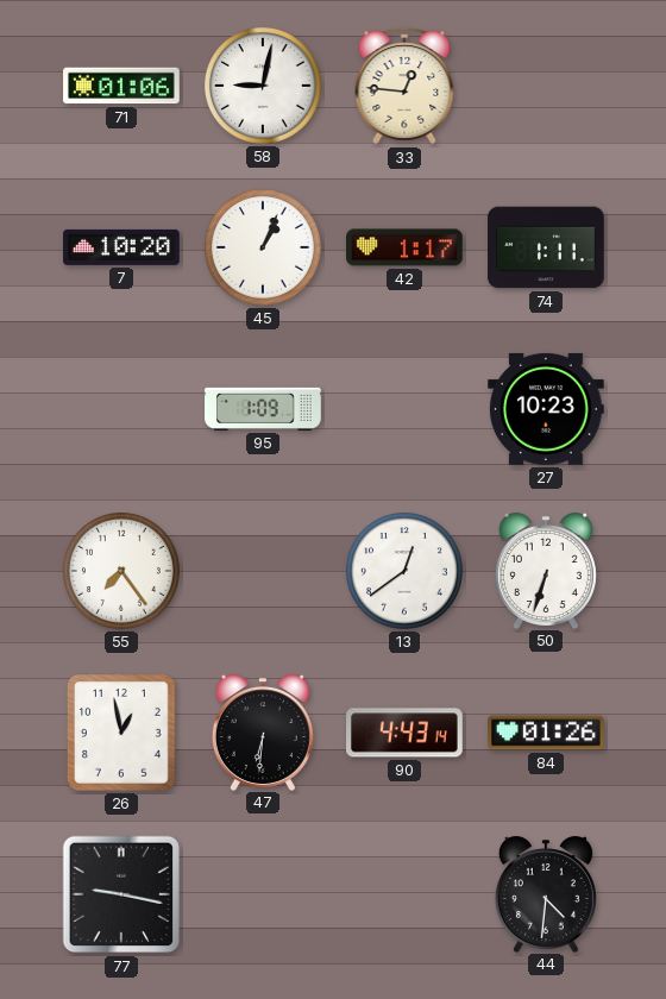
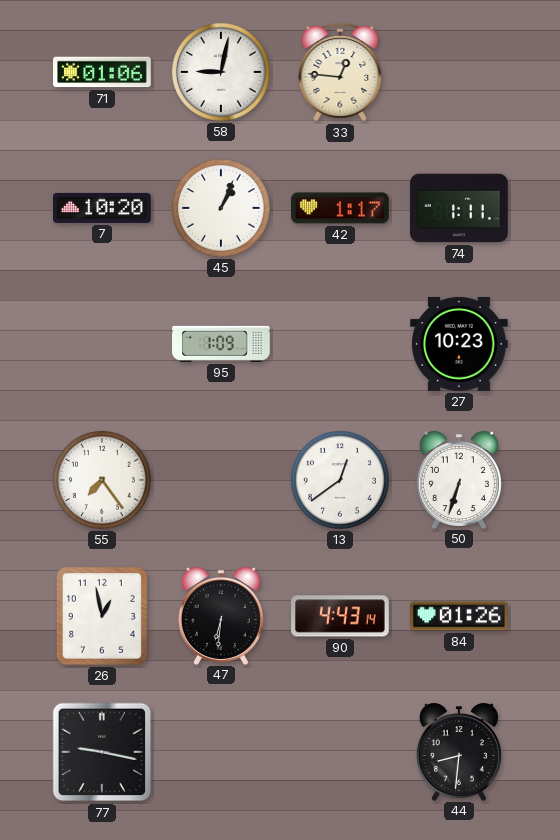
44: 4:31 -> 8:31
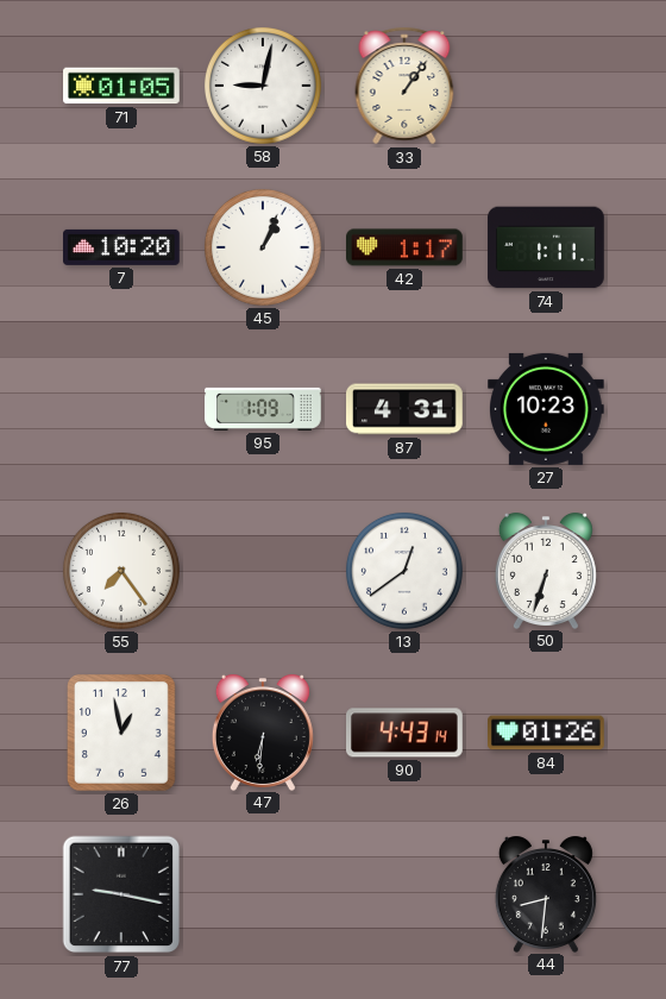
71: 01:06 -> 01:05
33: 12:46 -> 1:06
87: none -> 4:31
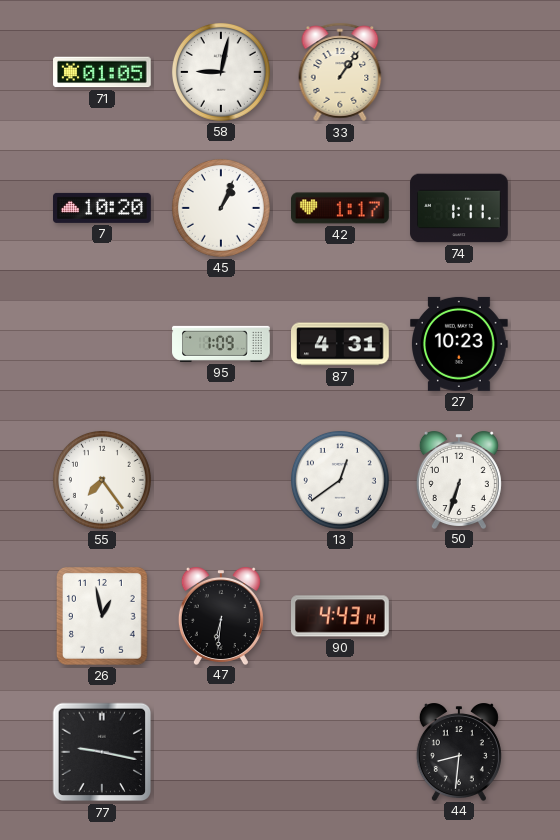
84: 01:26 -> none
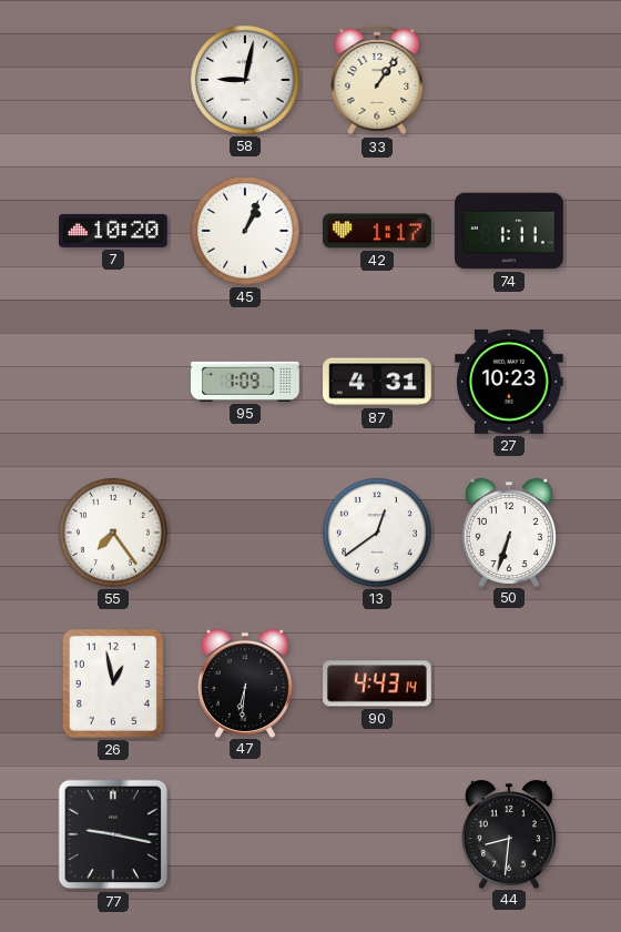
71: 01:05 -> none
